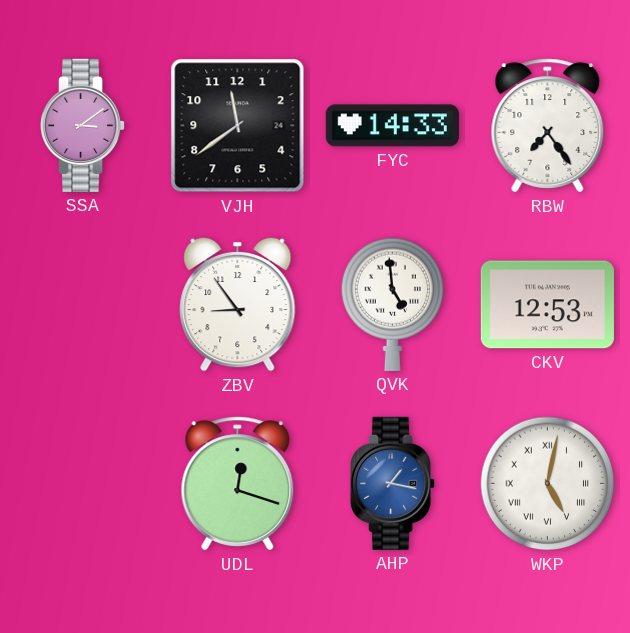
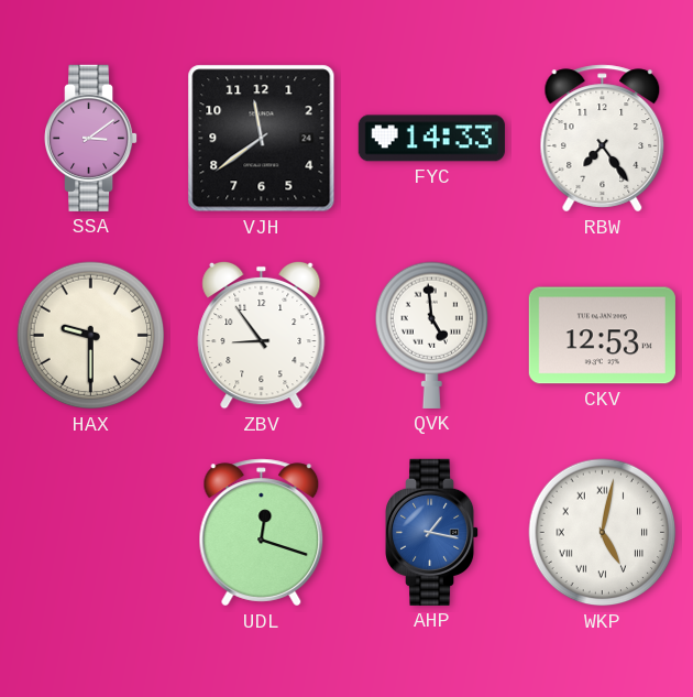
HAX: none -> 9:30
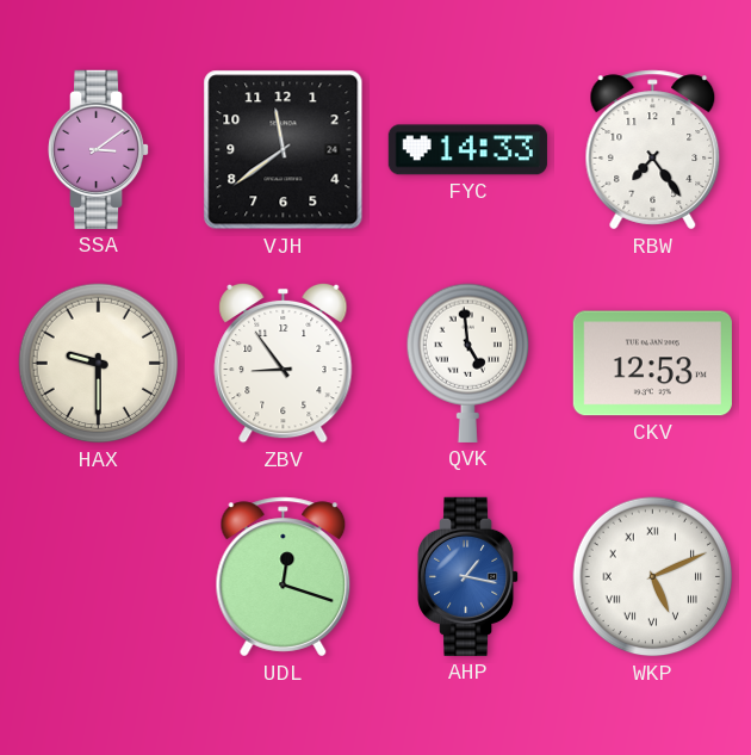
WKP: 5:02 -> 5:11
